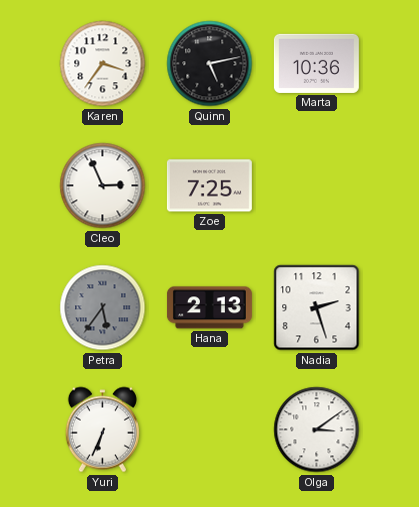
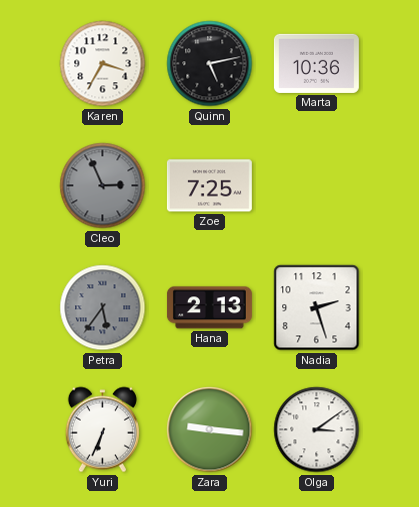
Karen: 3:36 -> 3:35
Cleo dial: white -> grey
Zara: none -> 9:16
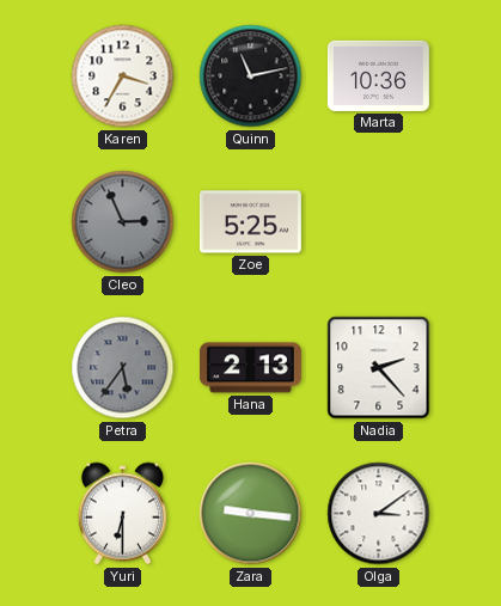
Quinn: 5:13 -> 11:13
Zoe: 7:25 -> 5:25
Nadia: 2:27 -> 2:23
Yuri: 6:34 -> 6:30
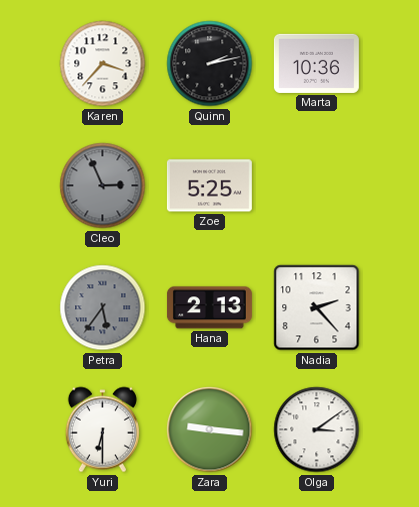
Karen: 3:35 -> 3:37
Quinn: 11:13 -> 2:13
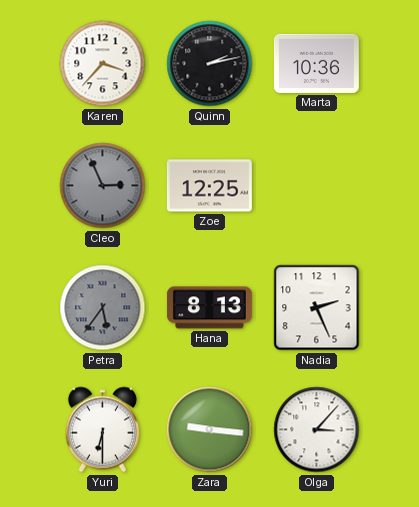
Zoe: 5:25 -> 12:25
Hana: 2:13 -> 8:13
Nadia: 2:23 -> 2:26
Olga: 3:09 -> 3:07
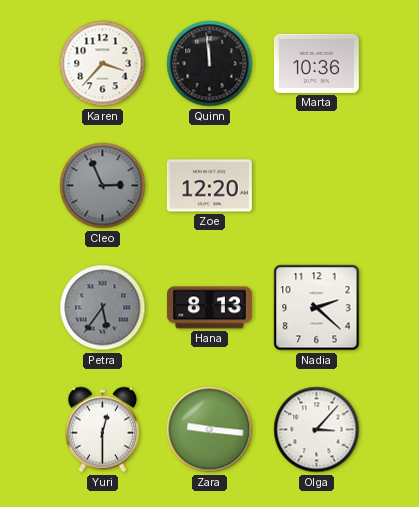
Quinn: 2:13 -> 11:59
Zoe: 12:25 -> 12:20
Nadia: 2:26 -> 2:22
Yuri: 6:30 -> 12:30
